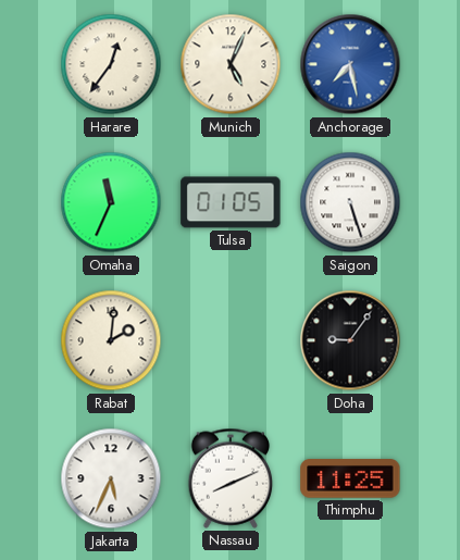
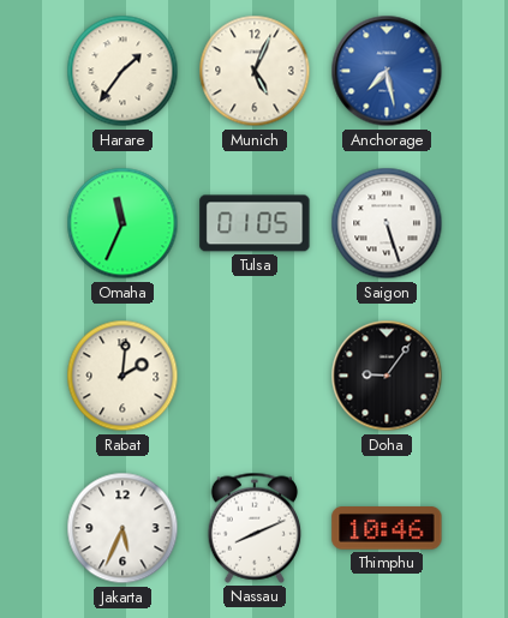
Harare: 12:36 -> 1:36
Thimphu: 11:25 -> 10:46
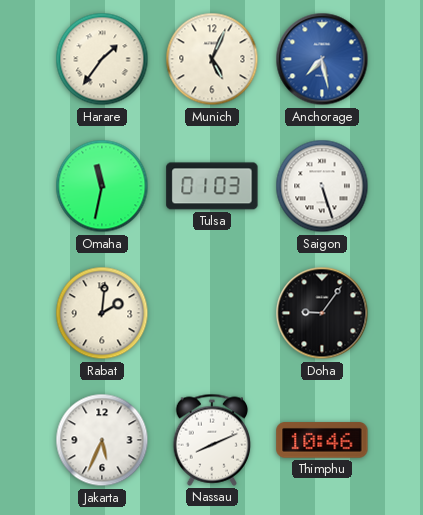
Omaha: 11:34 -> 11:32
Tulsa: 01:05 -> 01:03
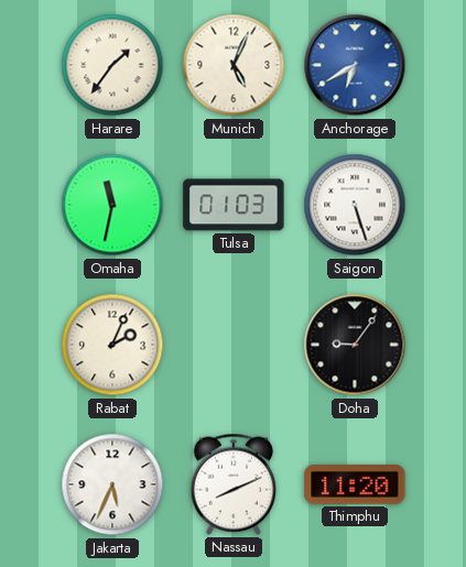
Anchorage: 7:28 -> 6:40
Rabat: 2:01 -> 2:04
Thimphu: 10:46 -> 11:20
